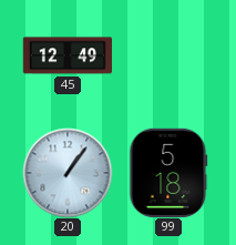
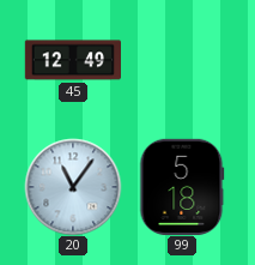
20: 1:06 -> 11:06
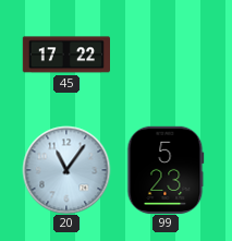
45: 12:49 -> 17:22
99: 5:18 -> 5:23
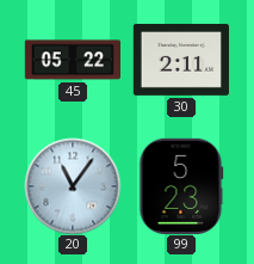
45: 17:22 -> 05:22
30: none -> 2:11
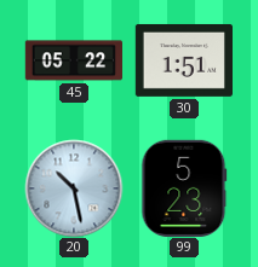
30: 2:11 -> 1:51
20: 11:06 -> 10:28
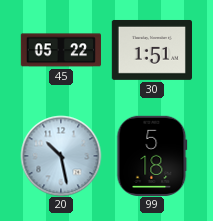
99: 5:23 -> 5:18
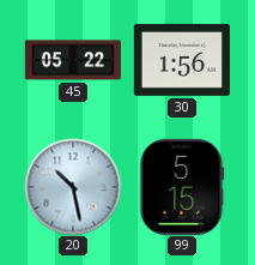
30: 1:51 -> 1:56
99: 5:18 -> 5:15
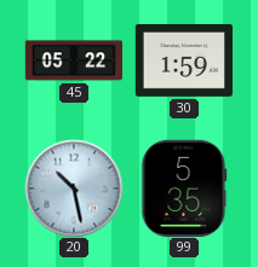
30: 1:56 -> 1:59
99: 5:15 -> 5:35
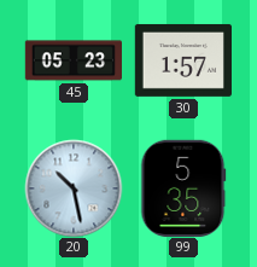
45: 05:22 -> 05:23
30: 1:59 -> 1:57
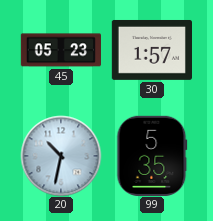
20: 10:28 -> 10:32
